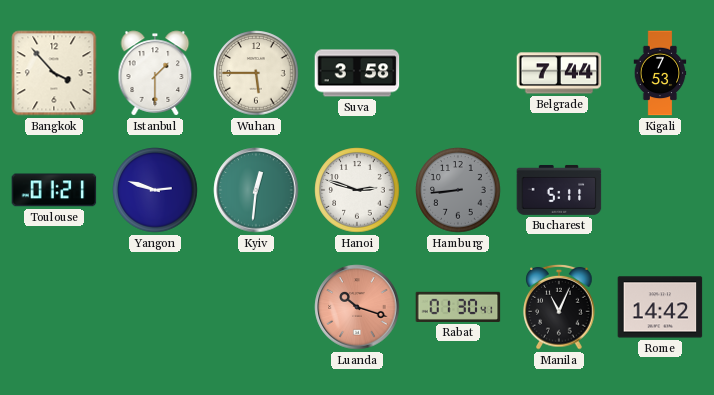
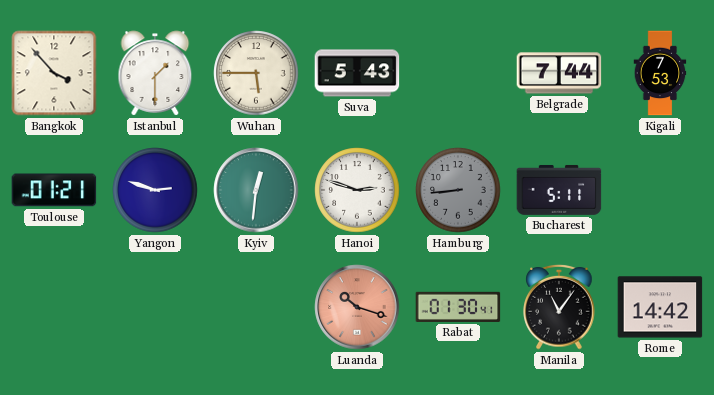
Suva: 3:58 -> 5:43
Manila: 11:04 -> 11:06
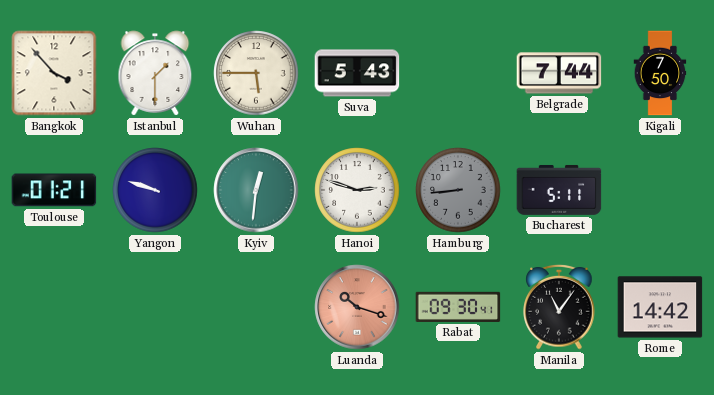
Kigali: 7:53 -> 7:50
Yangon: 2:48 -> 9:48
Rabat: 01:30 -> 09:30
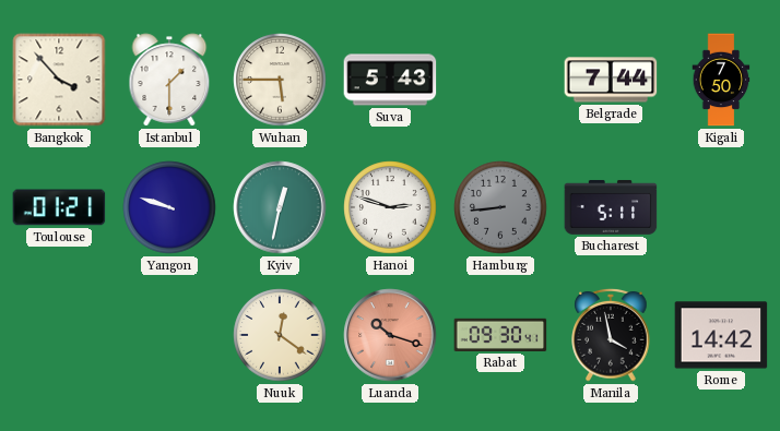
Kyiv: 12:31 -> 12:32
Nuuk: none -> 12:21
Manila: 11:06 -> 3:58
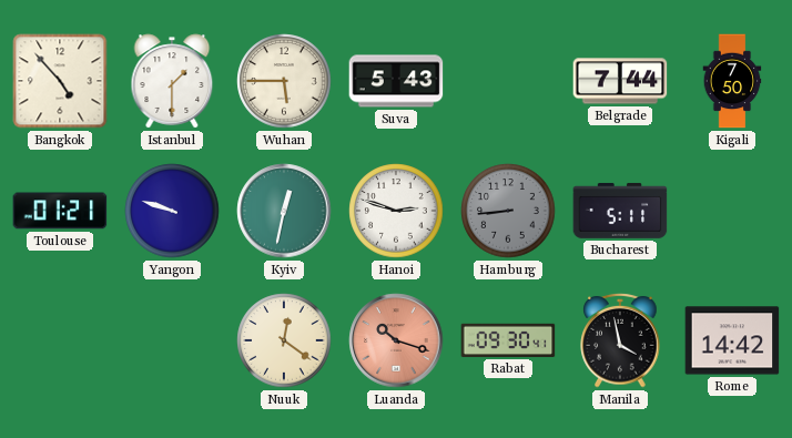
Bangkok: 3:53 -> 4:53
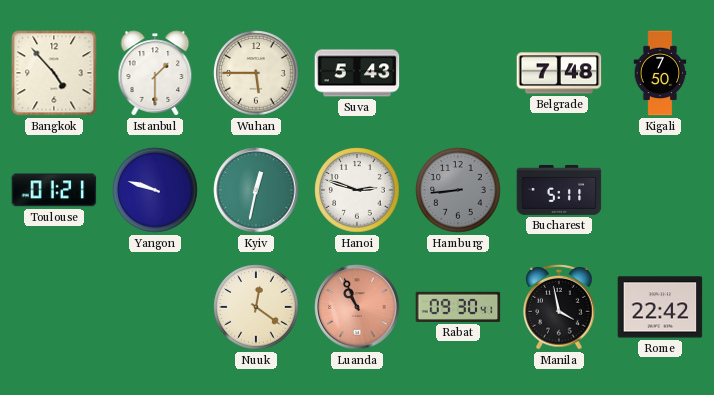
Belgrade: 7:44 -> 7:48
Luanda: 10:18 -> 10:56
Rome: 14:42 -> 22:42
